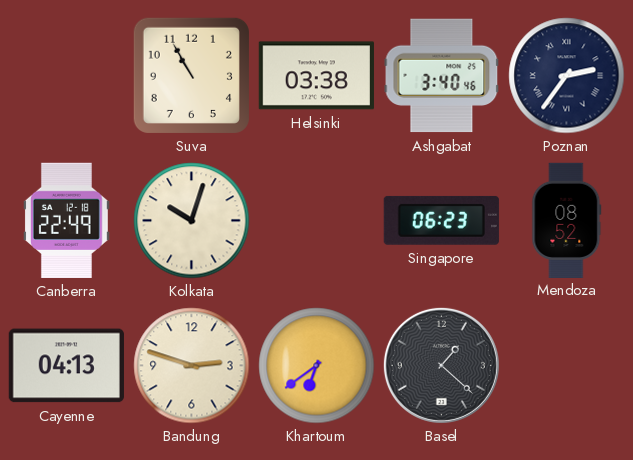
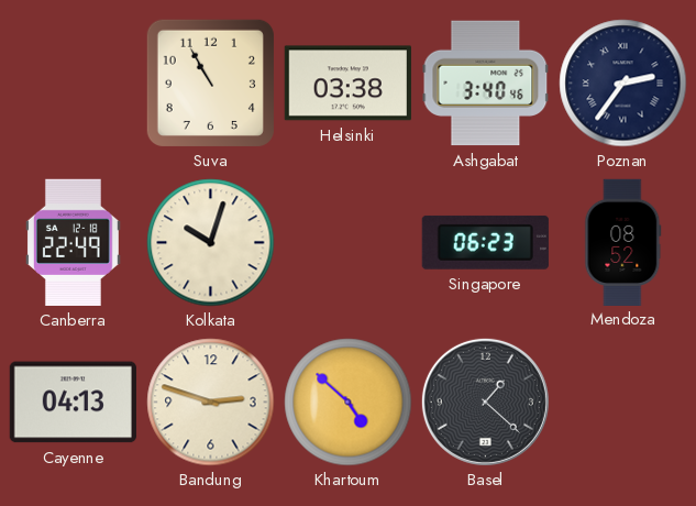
Khartoum: 6:39 -> 4:52
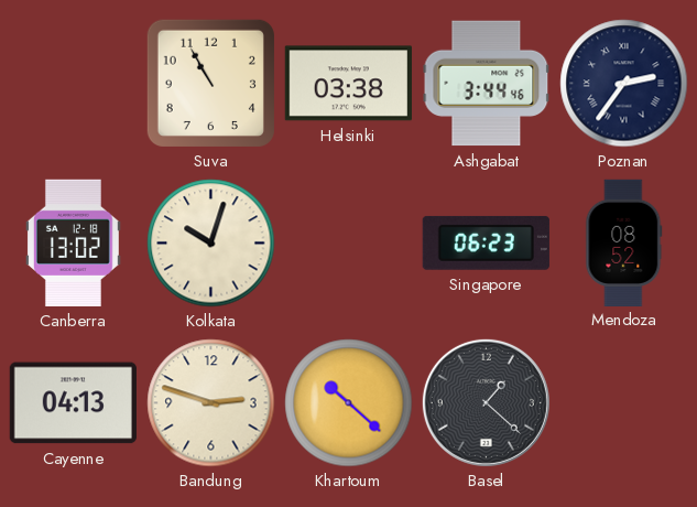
Ashgabat: 3:40 -> 3:44
Canberra: 22:49 -> 13:02
Khartoum: 4:52 -> 10:22
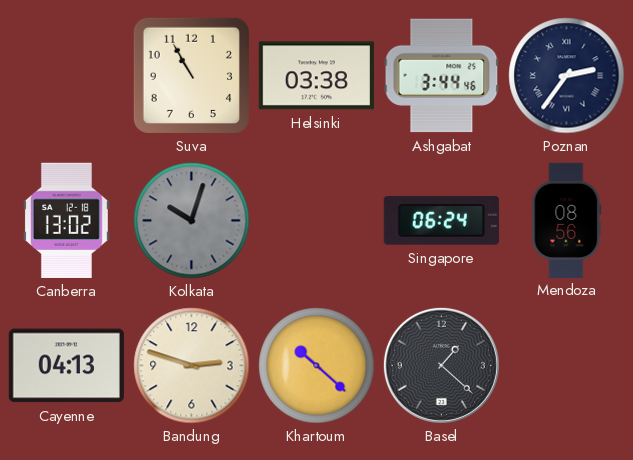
Kolkata dial: cream -> grey
Singapore: 06:23 -> 06:24
Mendoza: 08:52 -> 08:56
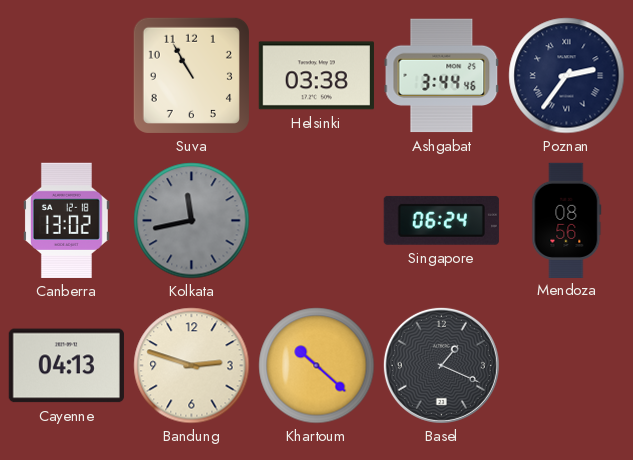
Kolkata: 10:03 -> 11:43
Basel: 1:22 -> 1:19
